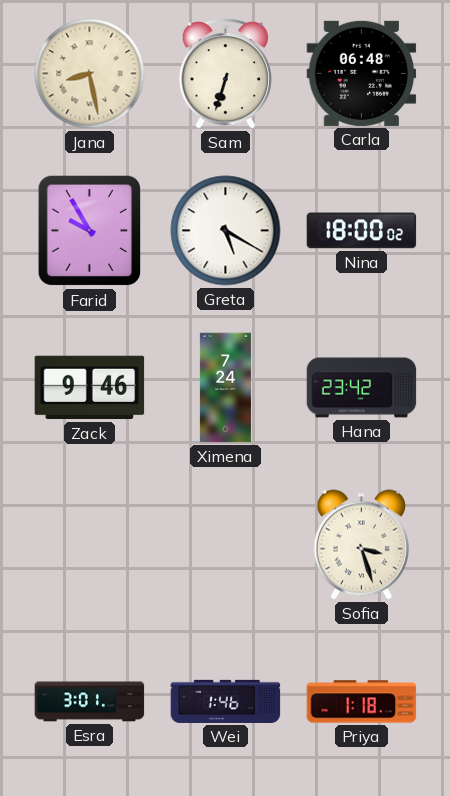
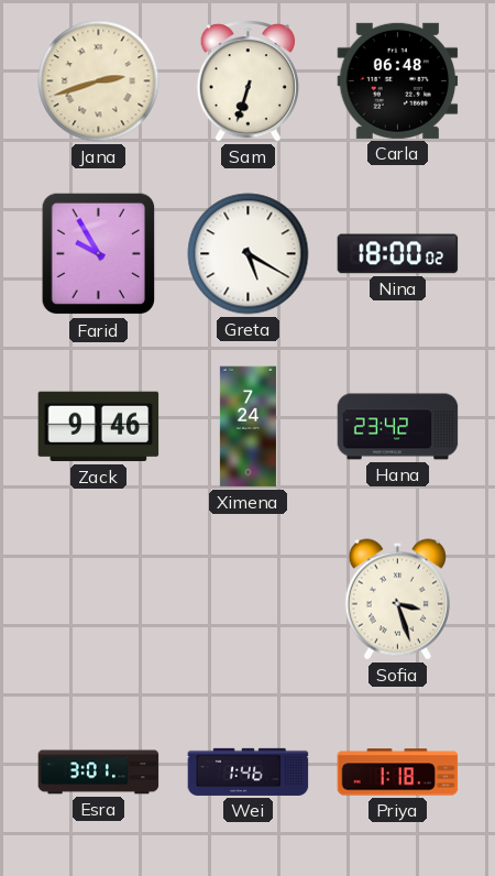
Jana: 8:28 -> 2:42
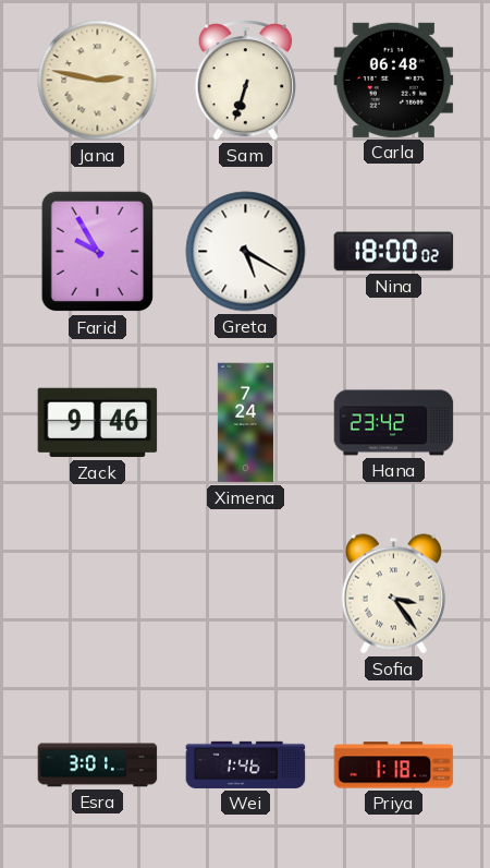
Jana: 2:42 -> 2:47
Sofia: 3:27 -> 3:24
